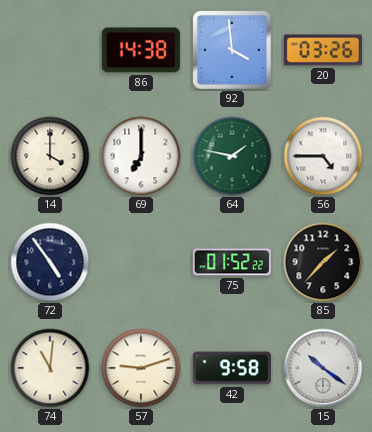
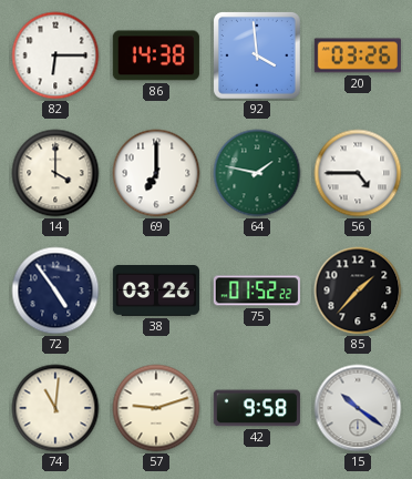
82: none -> 6:15
38: none -> 03:26
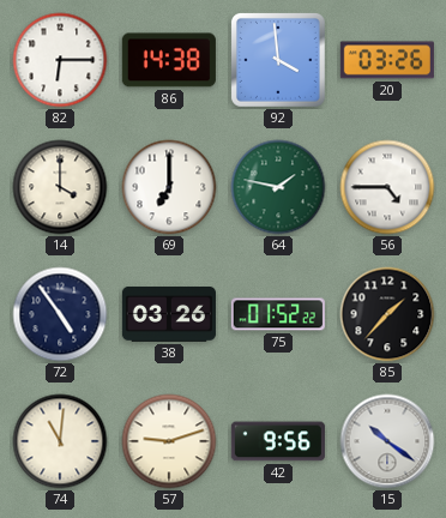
42: 9:58 -> 9:56
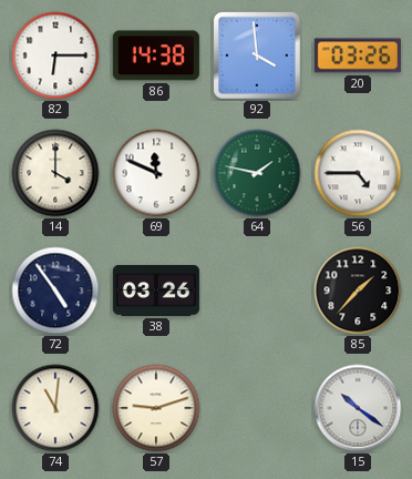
69: 7:00 -> 11:49
75: 01:52 -> none
42: 9:56 -> none
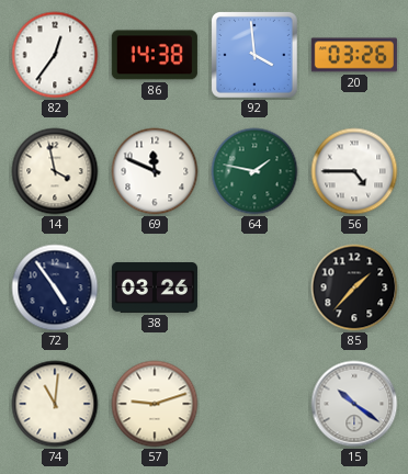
82: 6:15 -> 12:36
14: 4:00 -> 3:58
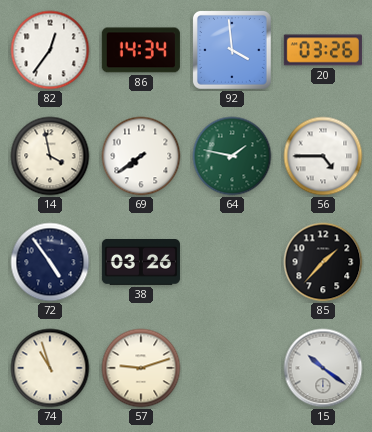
86: 14:38 -> 14:34
69: 11:49 -> 7:39
74: 11:01 -> 10:57
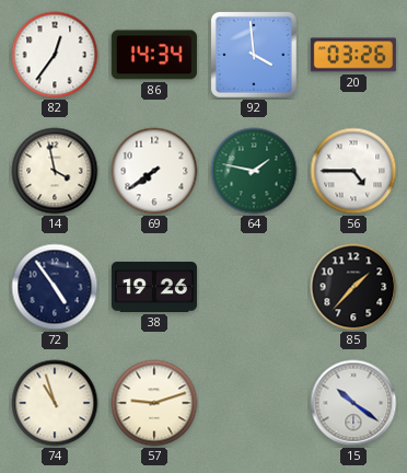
38: 03:26 -> 19:26
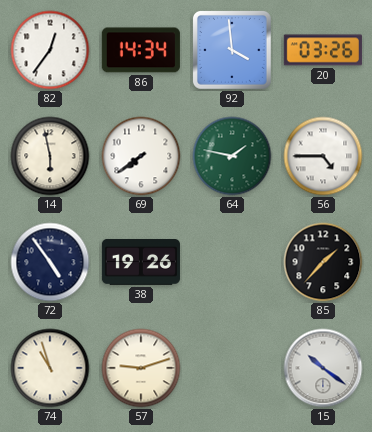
14: 3:58 -> 5:58
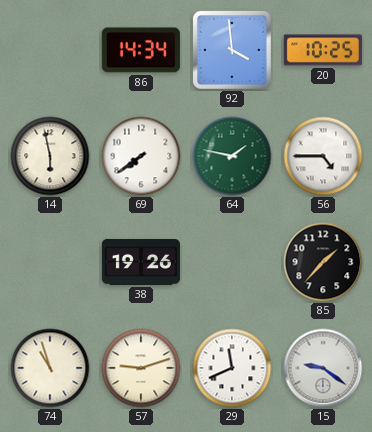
82: 12:36 -> none
20: 03:26 -> 10:25
72: 4:54 -> none
29: none -> 11:41
15: 10:21 -> 9:21
